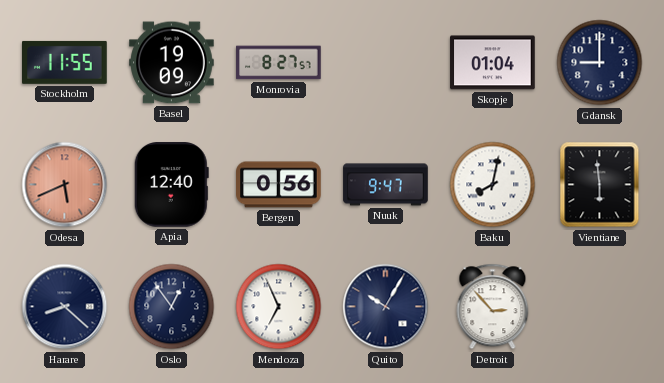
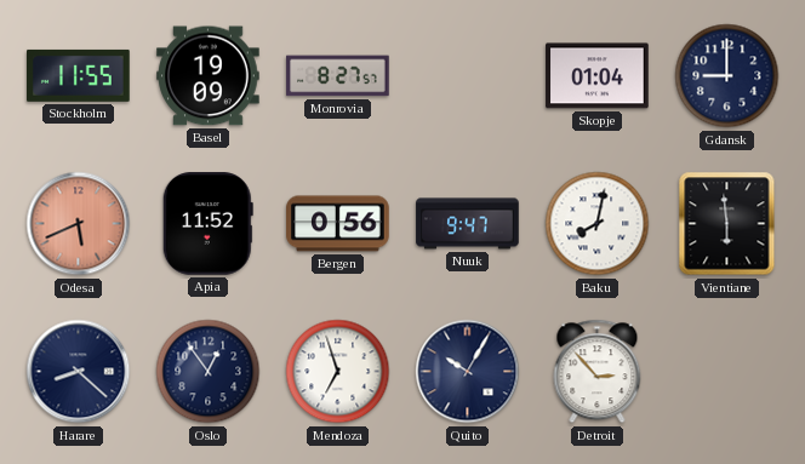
Apia: 12:40 -> 11:52
Mendoza: 6:56 -> 6:57
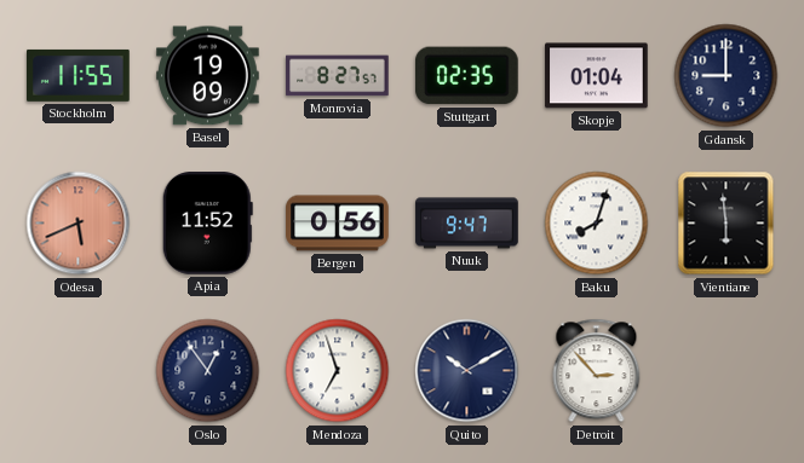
Stuttgart: none -> 02:35
Baku: 8:02 -> 8:03
Harare: 8:22 -> none
Quito: 10:05 -> 10:10
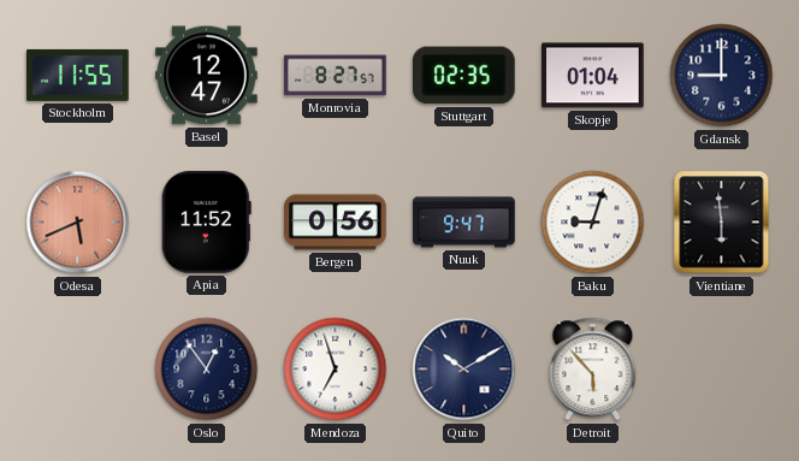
Basel: 19:09 -> 12:47
Baku: 8:03 -> 9:03
Detroit: 2:53 -> 5:53
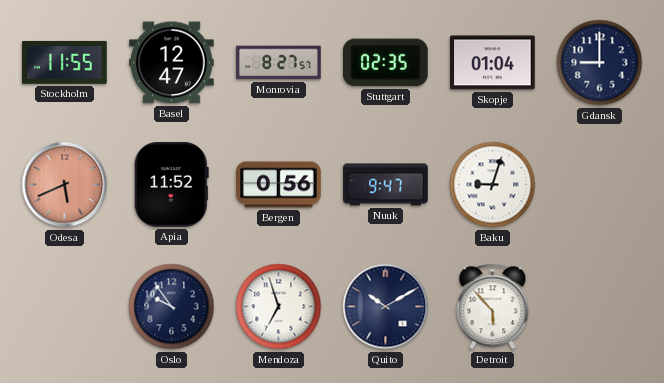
Vientiane: 5:59 -> none
Oslo: 12:54 -> 9:54
